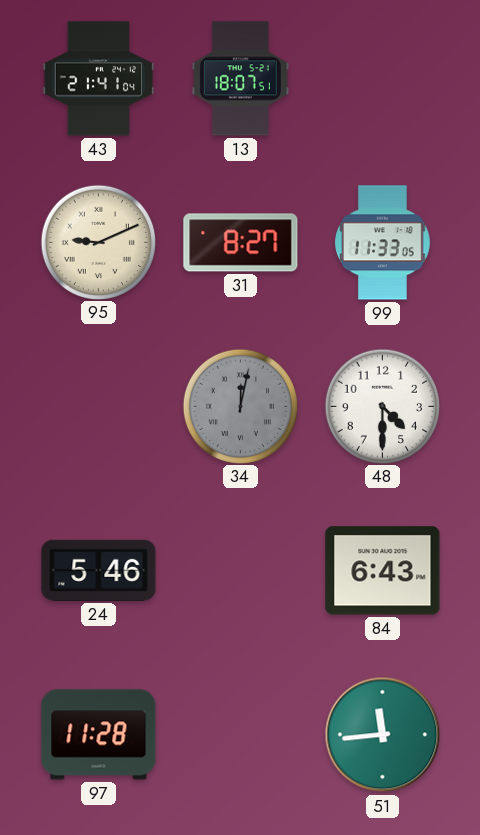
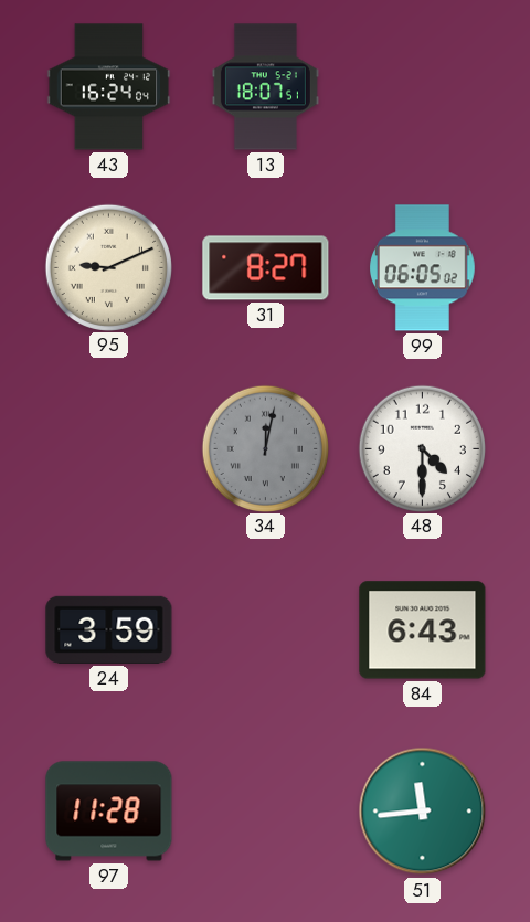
43: 21:41 -> 16:24
99: 11:33 -> 06:05
24: 5:46 -> 3:59
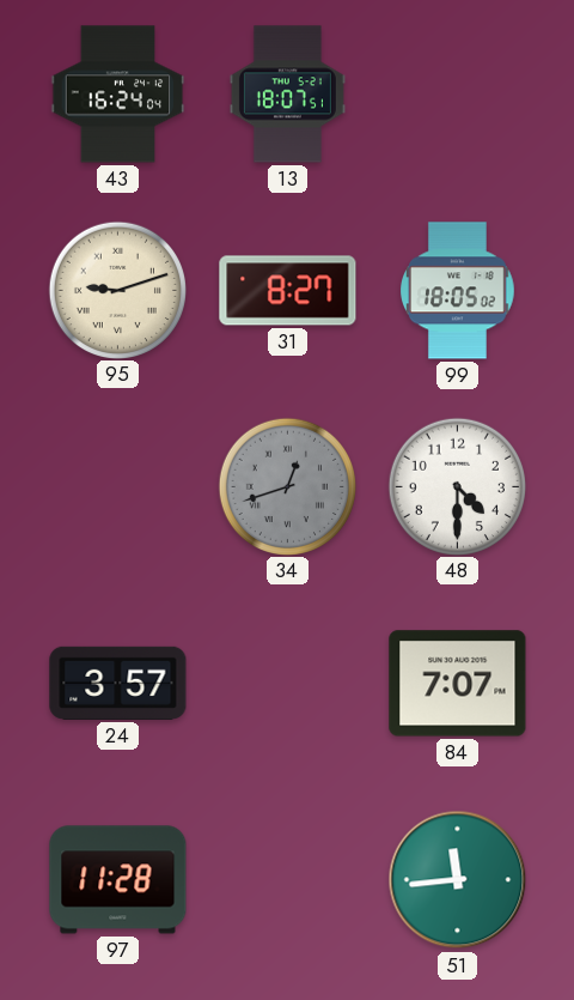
95: 9:11 -> 9:12
99: 06:05 -> 18:05
34: 12:02 -> 12:42
24: 3:59 -> 3:57
84: 6:43 -> 7:07
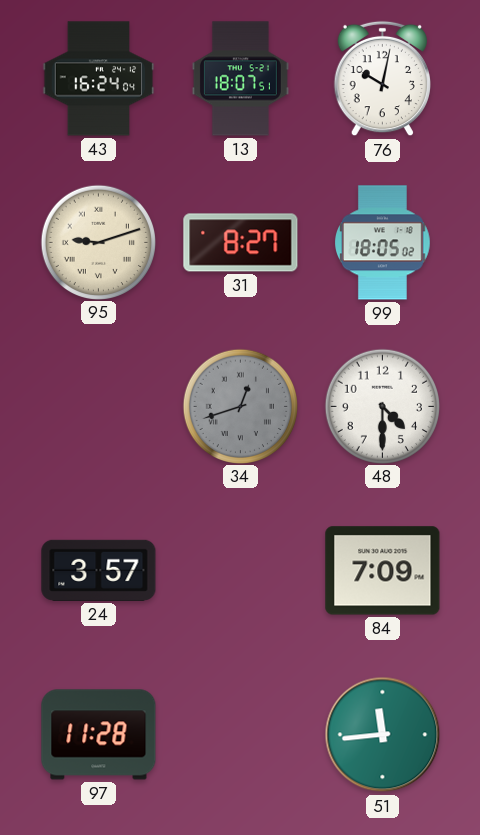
76: none -> 10:02
84: 7:07 -> 7:09
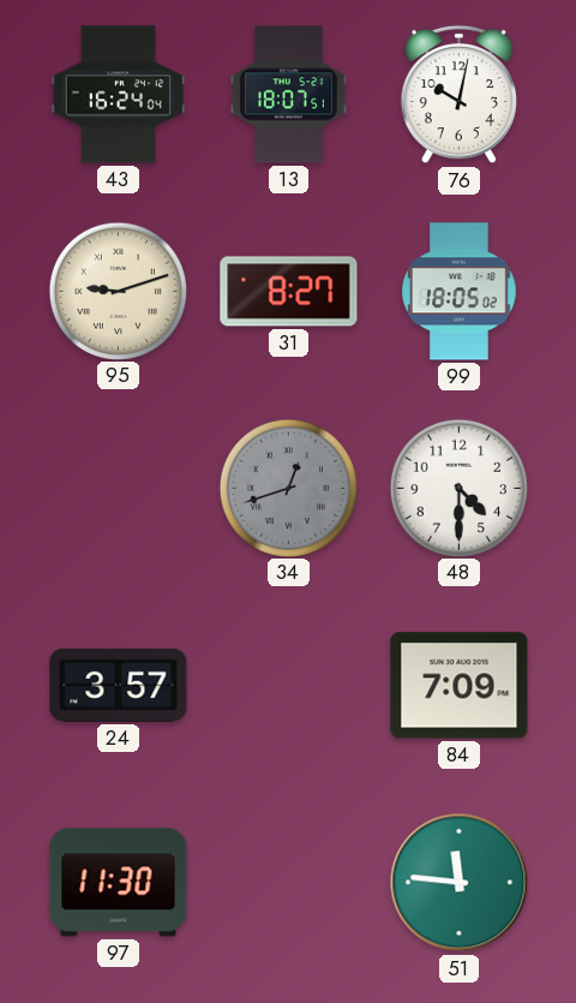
97: 11:28 -> 11:30
51: 11:44 -> 11:46
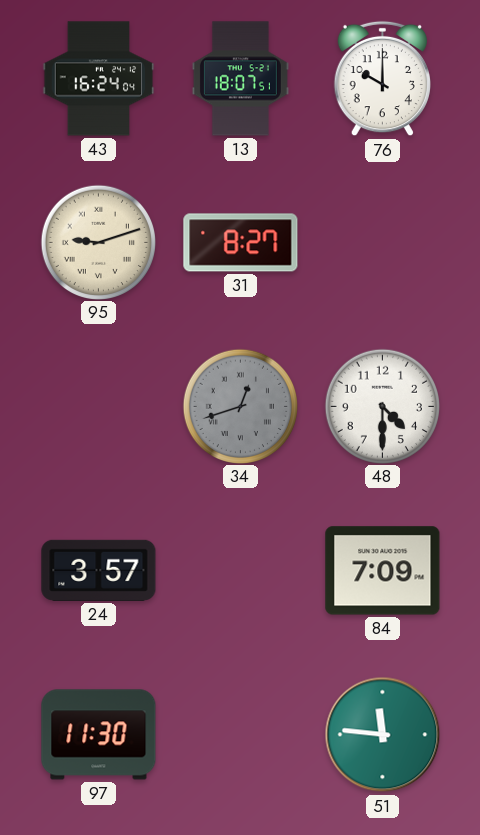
76: 10:02 -> 10:00
99: 18:05 -> none
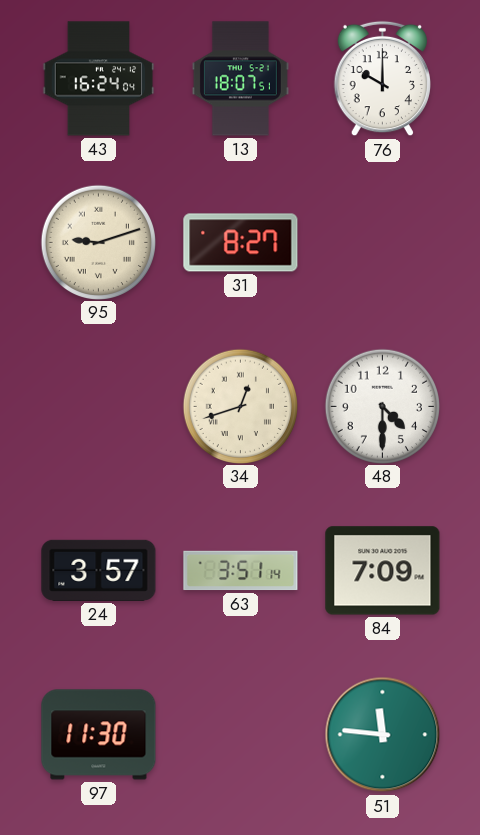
34 dial: grey -> cream
63: none -> 3:51
